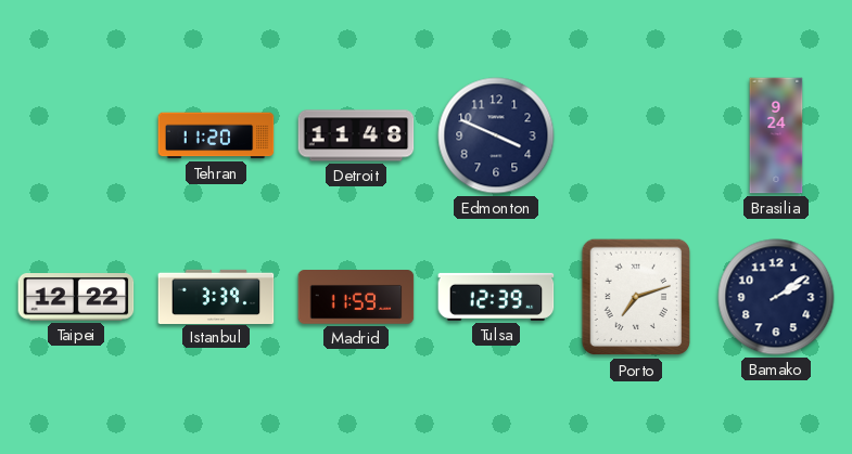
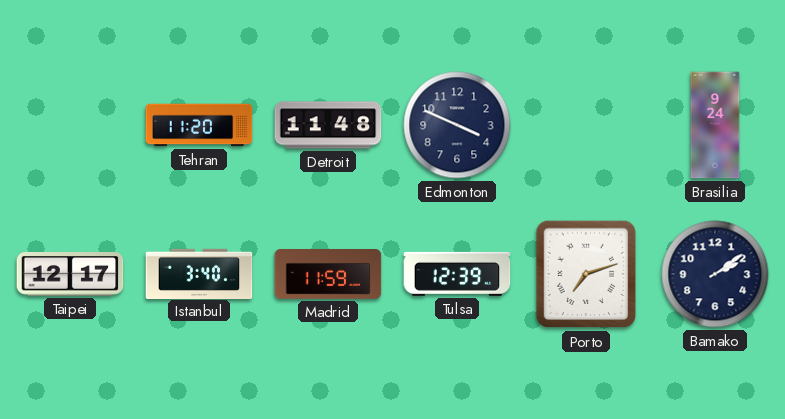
Taipei: 12:22 -> 12:17
Istanbul: 3:39 -> 3:40
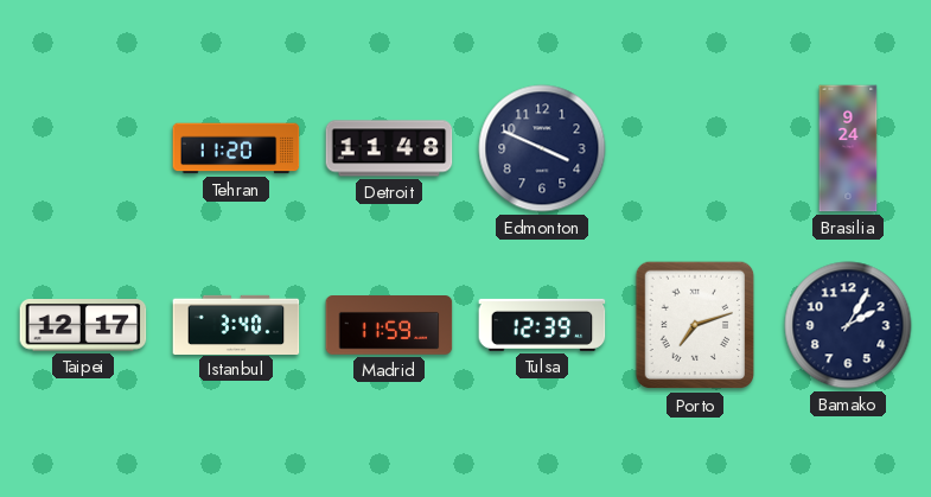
Bamako: 2:09 -> 2:05
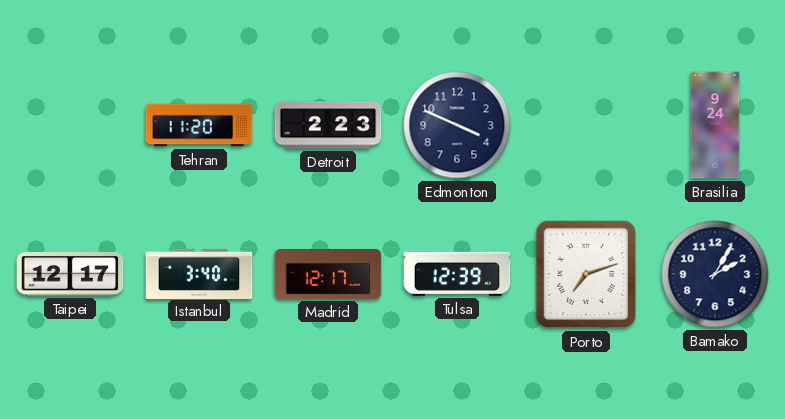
Detroit: 11:48 -> 2:23
Madrid: 11:59 -> 12:17
